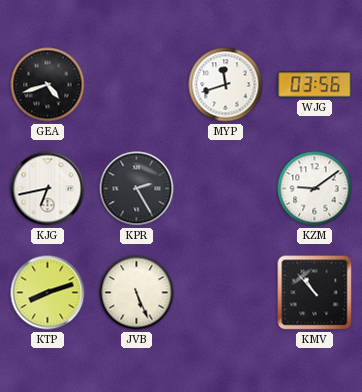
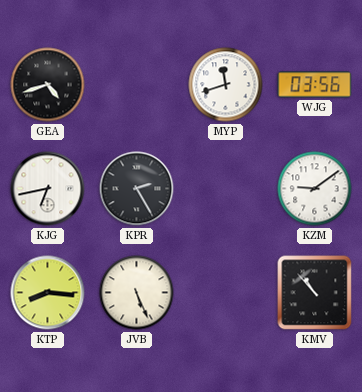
KTP: 8:12 -> 8:16
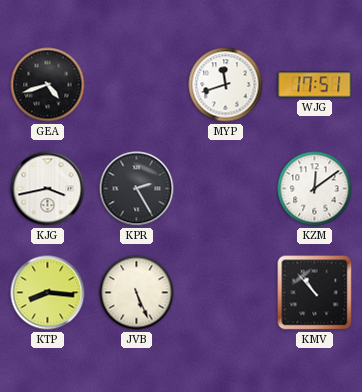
WJG: 03:56 -> 17:51
KJG: 6:43 -> 3:43
KZM: 9:09 -> 12:09
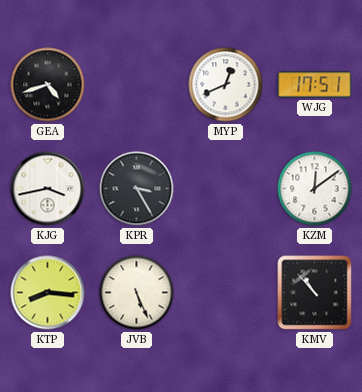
MYP: 11:42 -> 12:41
KPR: 2:25 -> 3:25
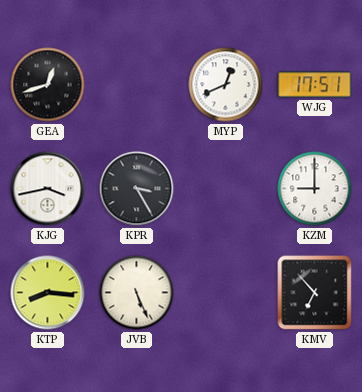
GEA: 4:42 -> 12:42
KZM: 12:09 -> 9:00
KMV: 10:53 -> 6:53
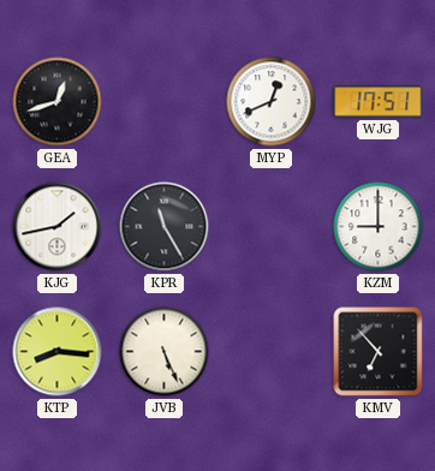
KJG: 3:43 -> 1:43
KPR: 3:25 -> 11:25
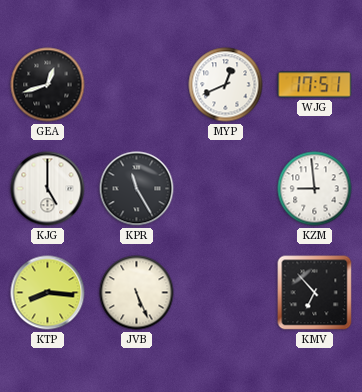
KJG: 1:43 -> 5:00
KZM: 9:00 -> 8:59
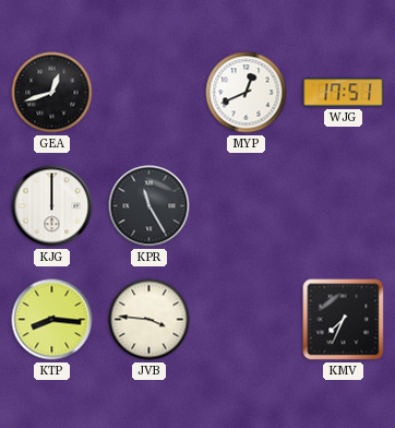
KJG: 5:00 -> 12:00
KZM: 8:59 -> none
JVB: 5:26 -> 3:46
KMV: 6:53 -> 7:34
